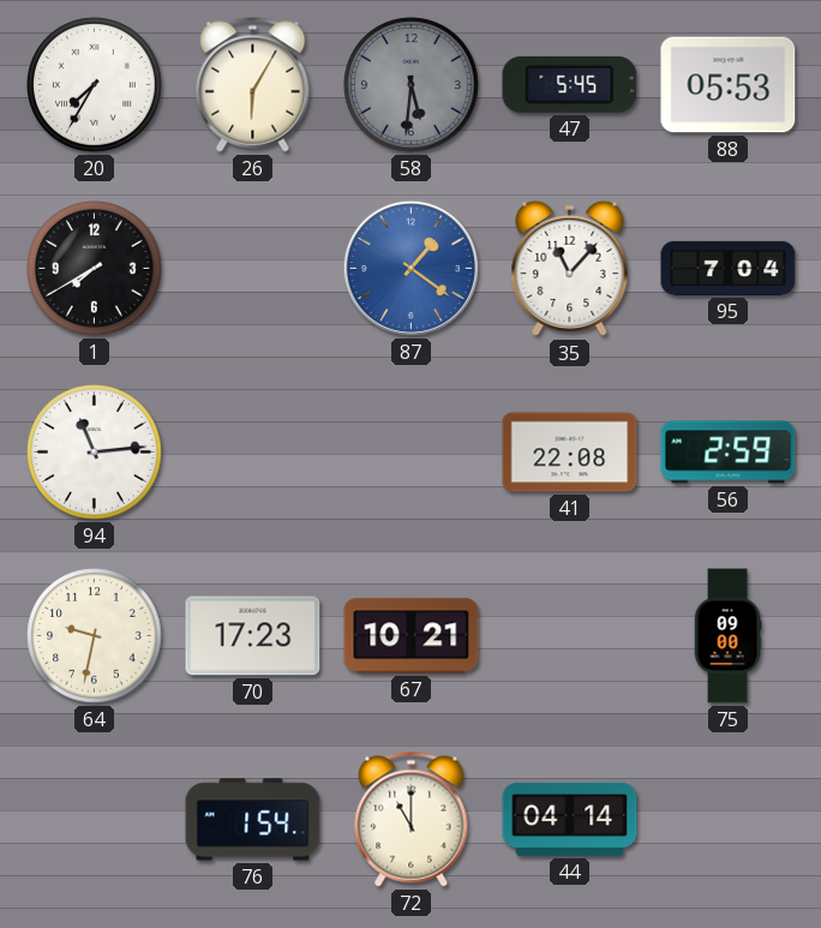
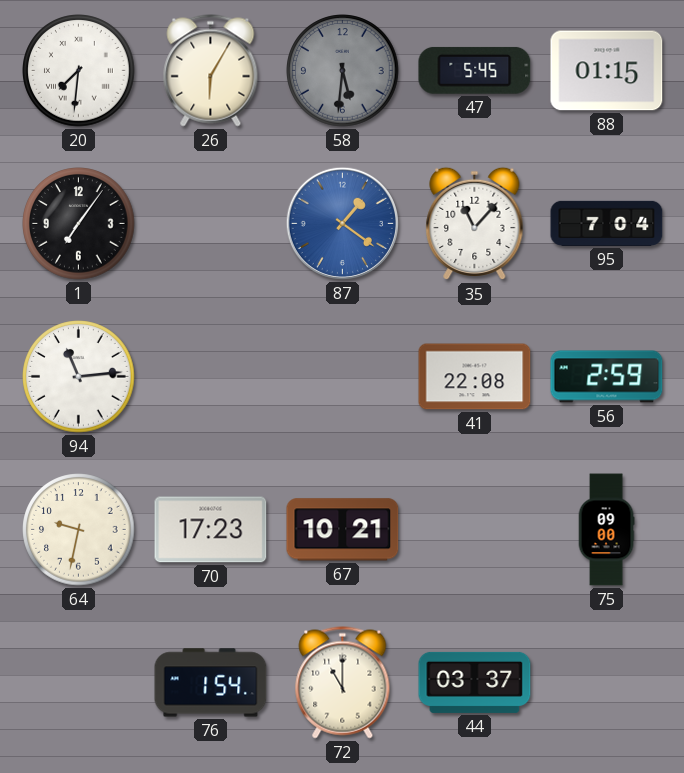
20: 7:35 -> 7:31
88: 05:53 -> 01:15
1: 7:40 -> 7:06
44: 04:14 -> 03:37
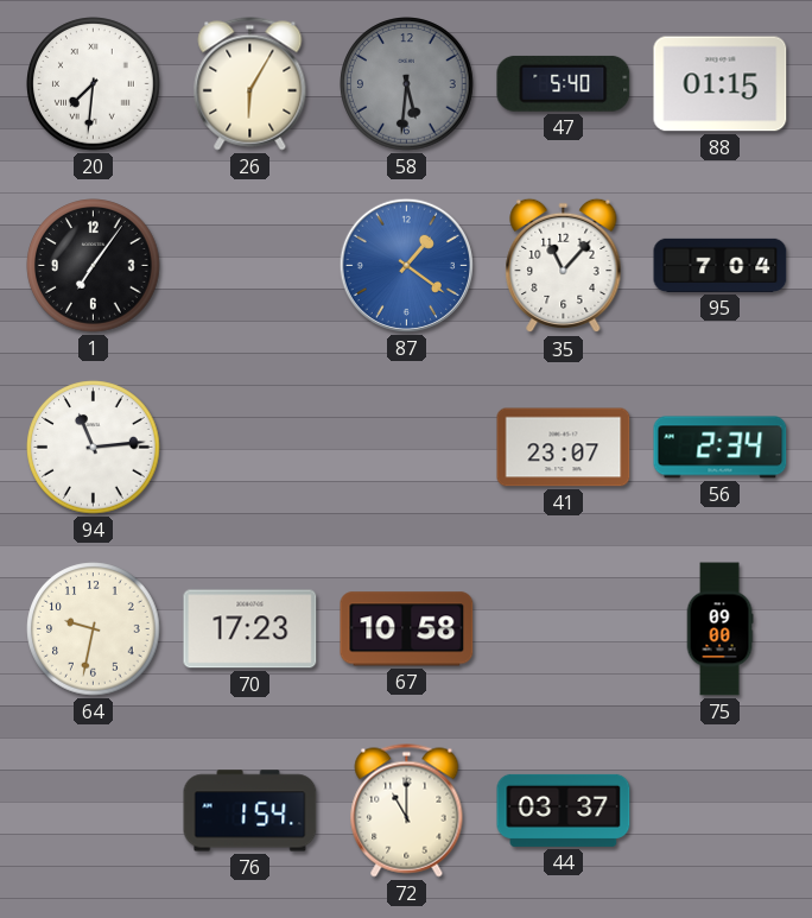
47: 5:45 -> 5:40
41: 22:08 -> 23:07
56: 2:59 -> 2:34
67: 10:21 -> 10:58
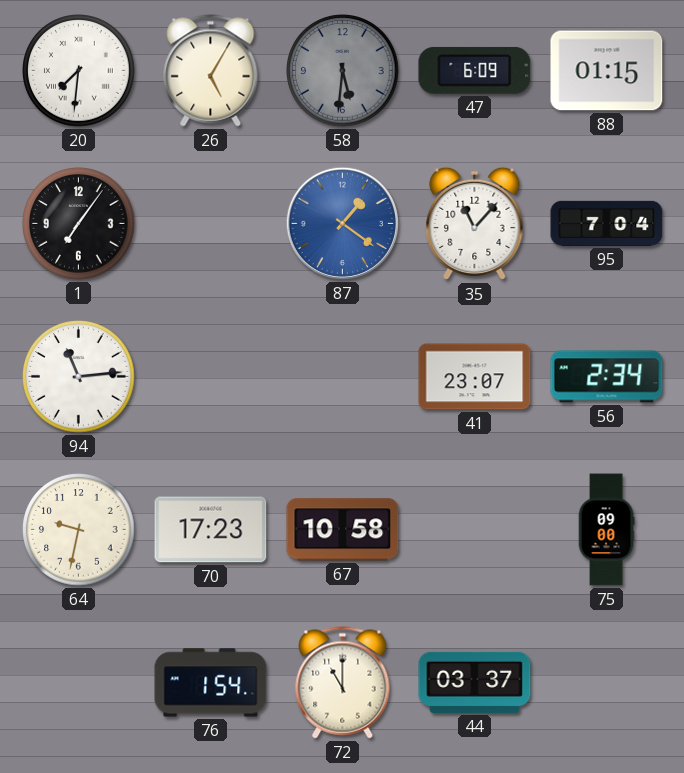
26: 6:05 -> 5:05
47: 5:40 -> 6:09
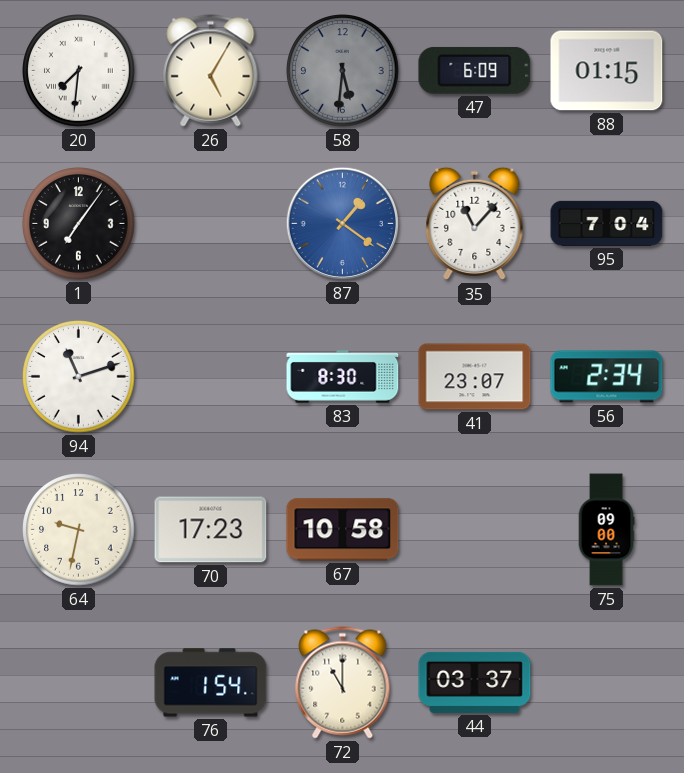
94: 11:14 -> 11:12
83: none -> 8:30
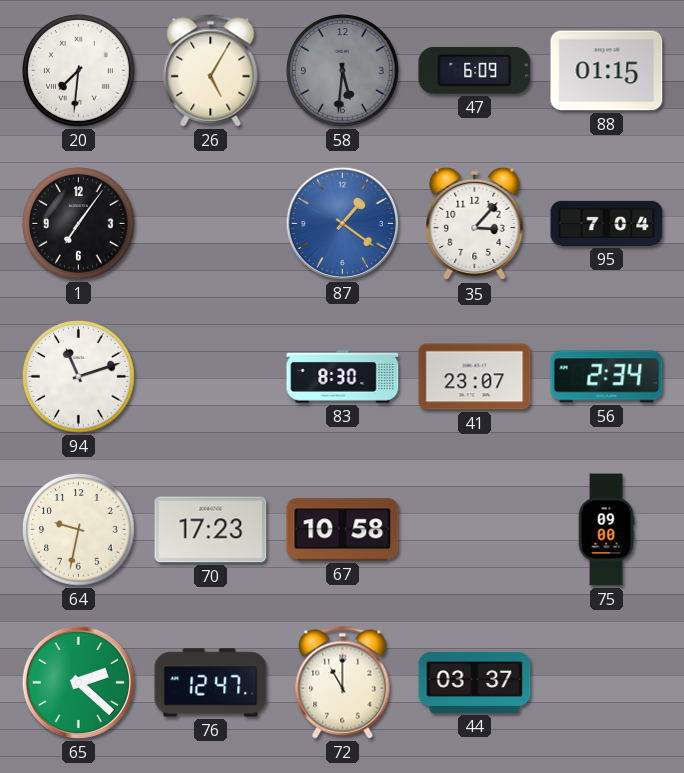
35: 11:07 -> 3:07
65: none -> 2:22
76: 1:54 -> 12:47
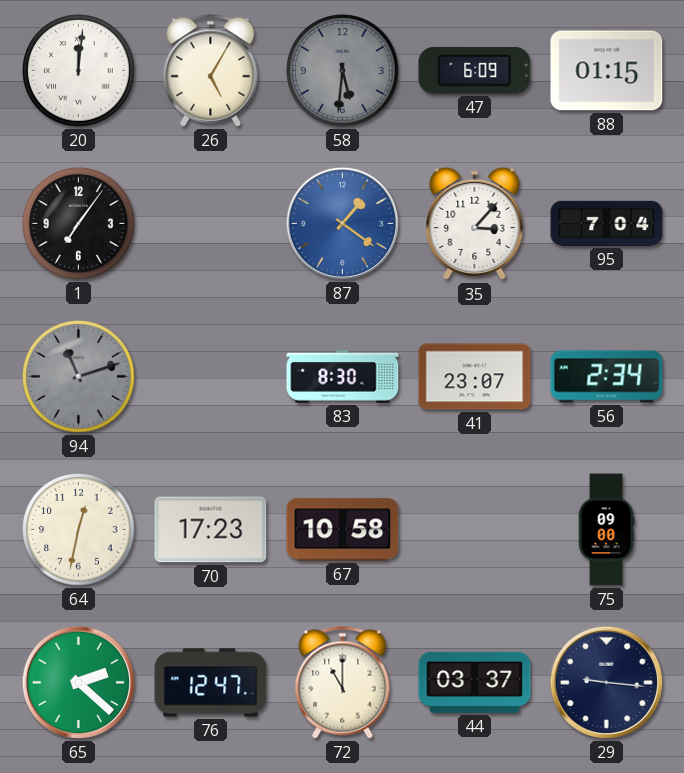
20: 7:31 -> 12:01
94 dial: white -> grey
64: 9:32 -> 12:32
29: none -> 9:16
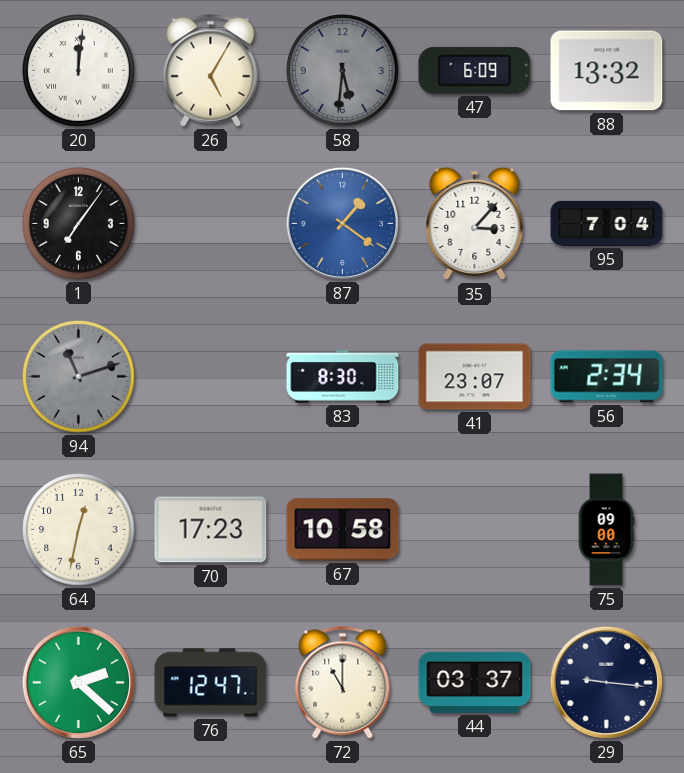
88: 01:15 -> 13:32
